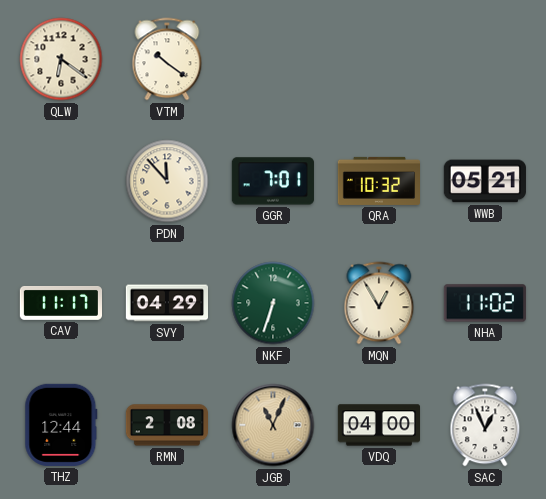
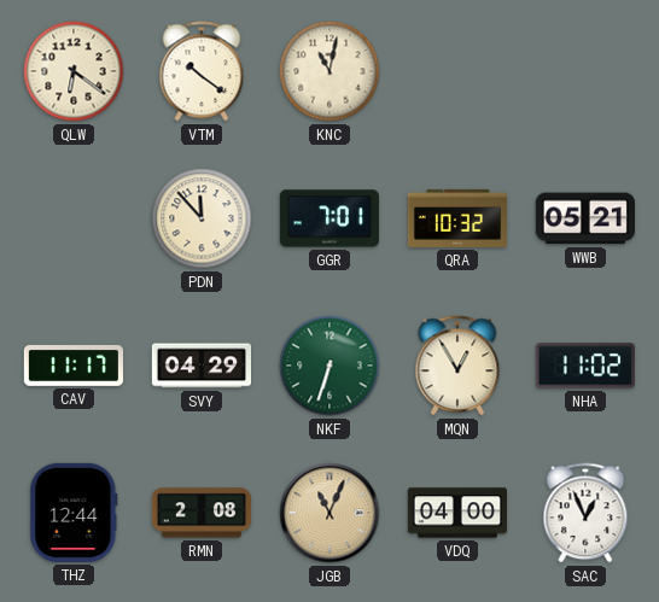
KNC: none -> 11:02
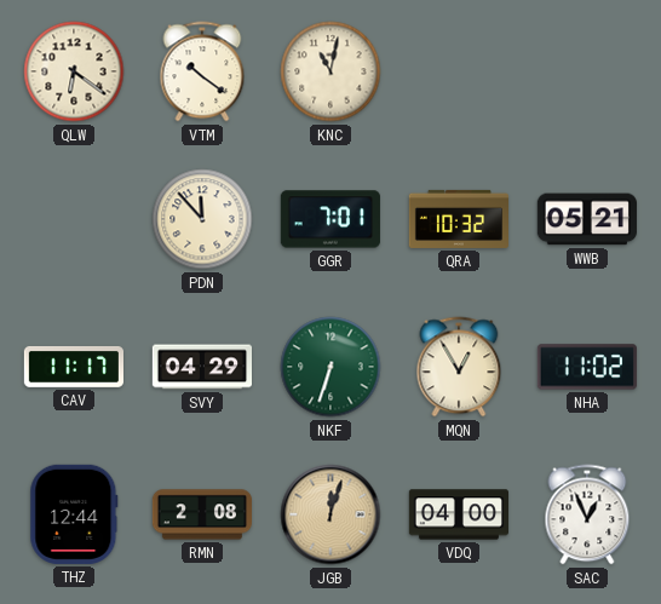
JGB: 11:04 -> 12:03
